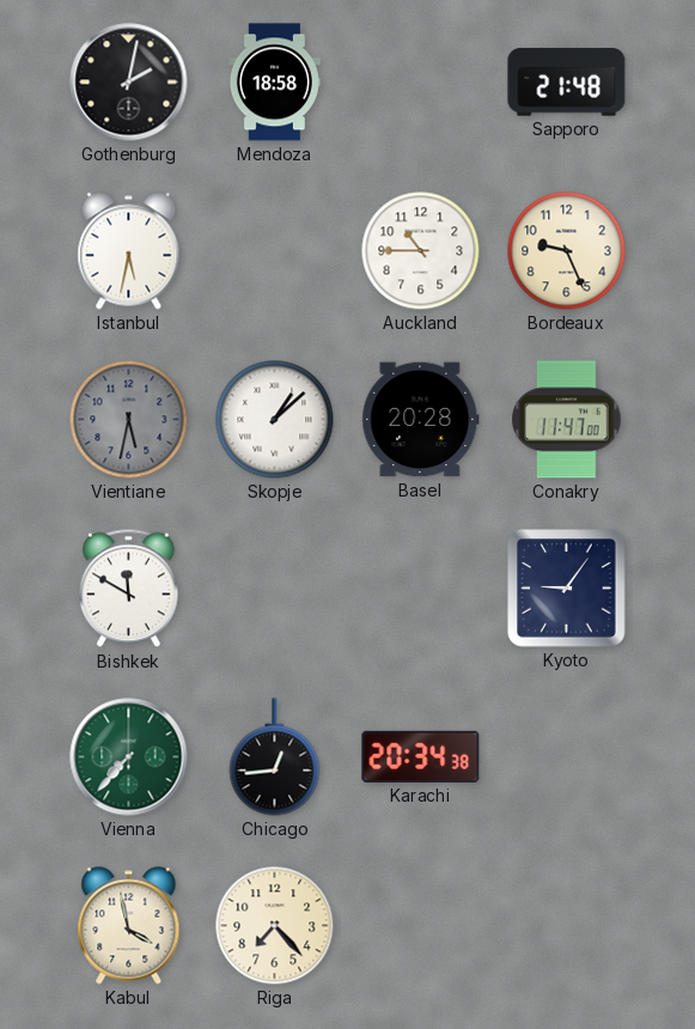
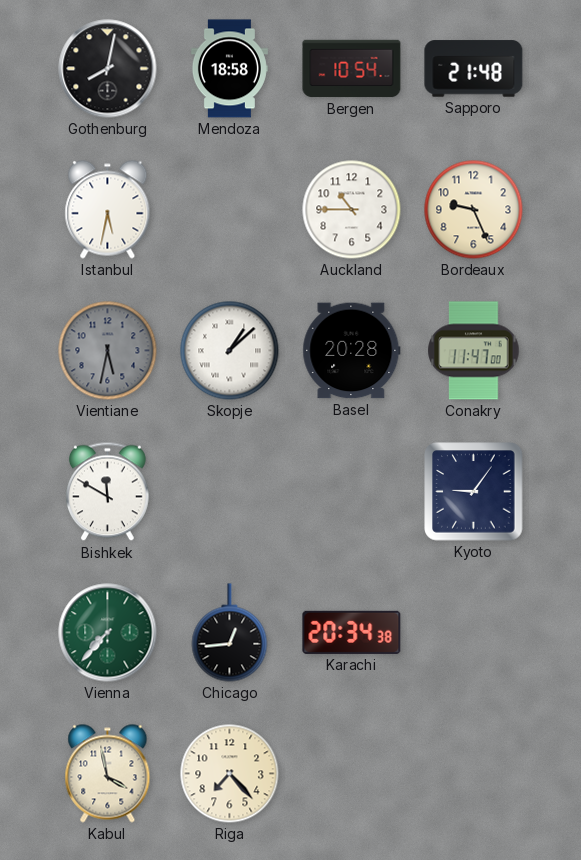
Gothenburg: 2:02 -> 8:02
Bergen: none -> 10:54
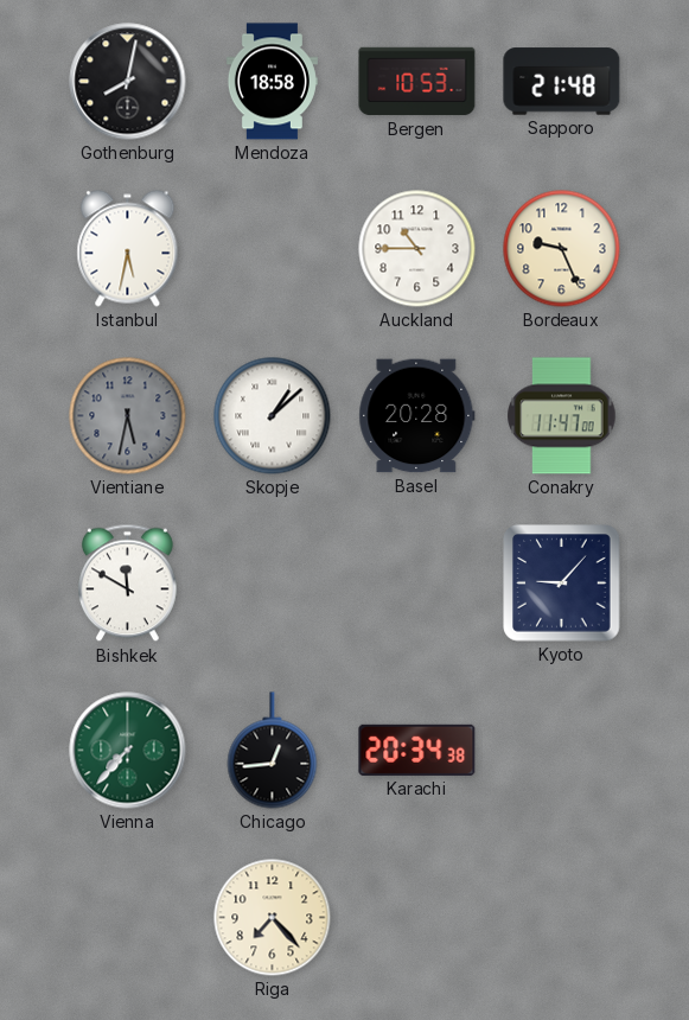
Bergen: 10:54 -> 10:53
Kyoto: 9:06 -> 9:07
Kabul: 3:58 -> none
